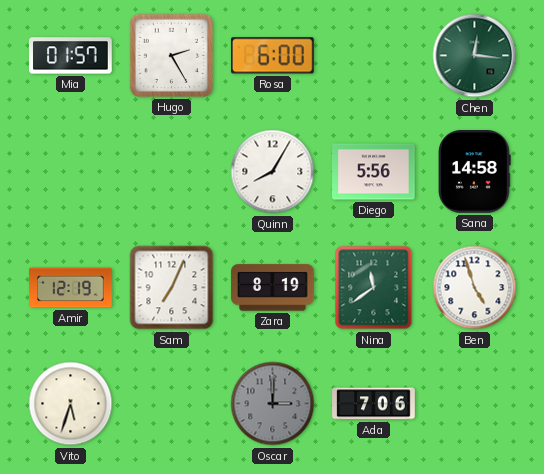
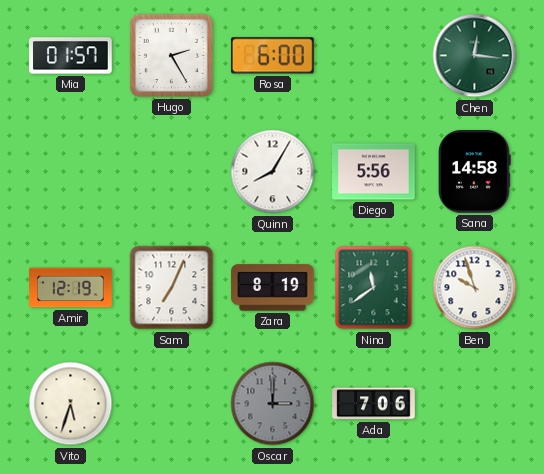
Ben: 4:57 -> 9:57
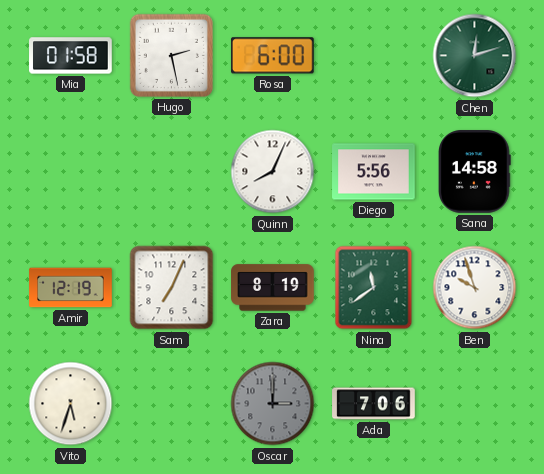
Mia: 01:57 -> 01:58
Hugo: 2:25 -> 2:28
Chen: 12:16 -> 12:12
Quinn: 8:05 -> 8:04
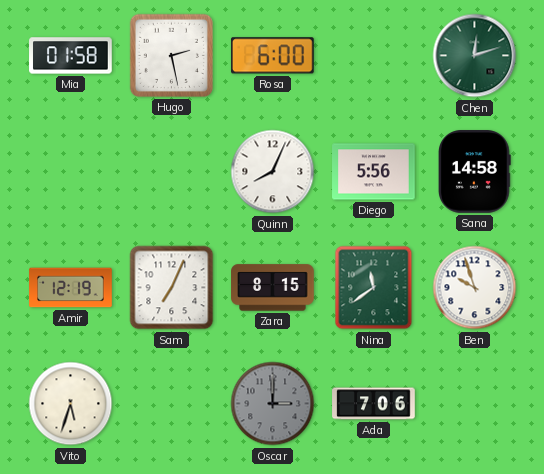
Zara: 8:19 -> 8:15
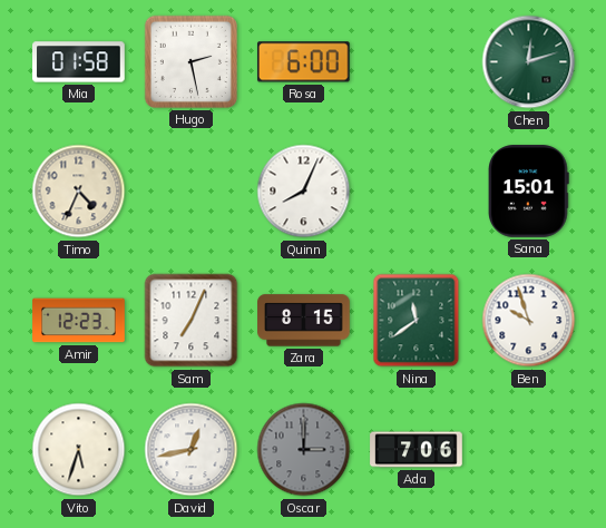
Timo: none -> 4:34
Diego: 5:56 -> none
Sana: 14:58 -> 15:01
Amir: 12:19 -> 12:23
David: none -> 12:43
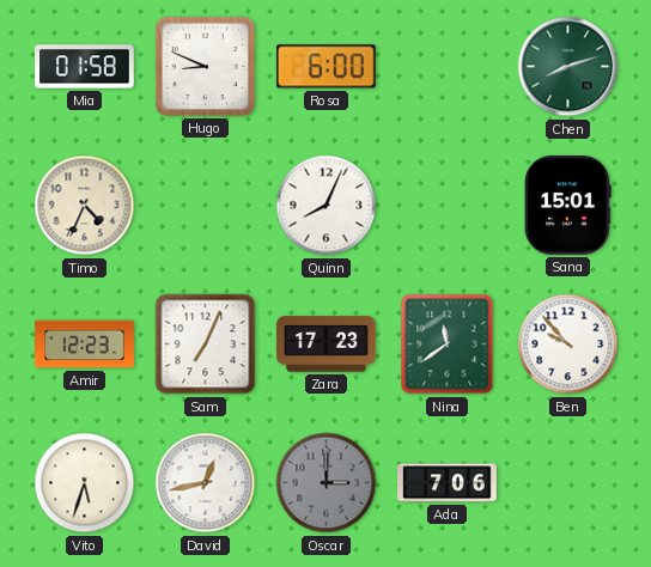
Hugo: 2:28 -> 8:49
Chen: 12:12 -> 8:12
Zara: 8:15 -> 17:23
Ben: 9:57 -> 9:53
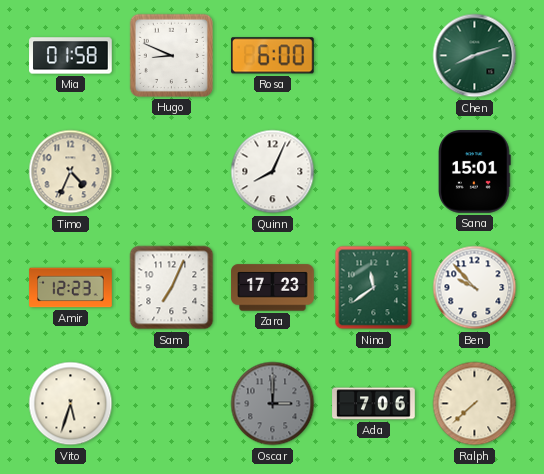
David: 12:43 -> none
Ralph: none -> 7:38
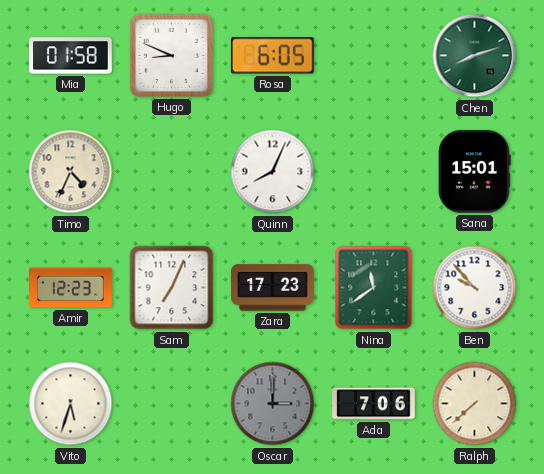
Rosa: 6:00 -> 6:05
